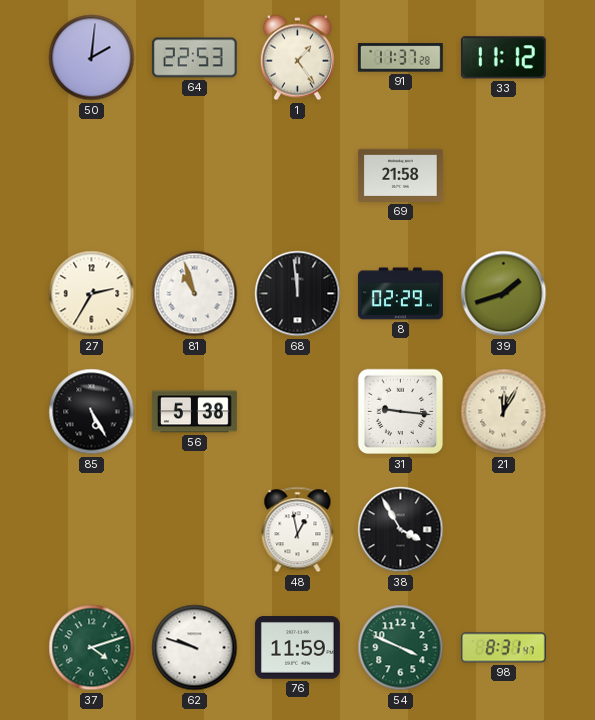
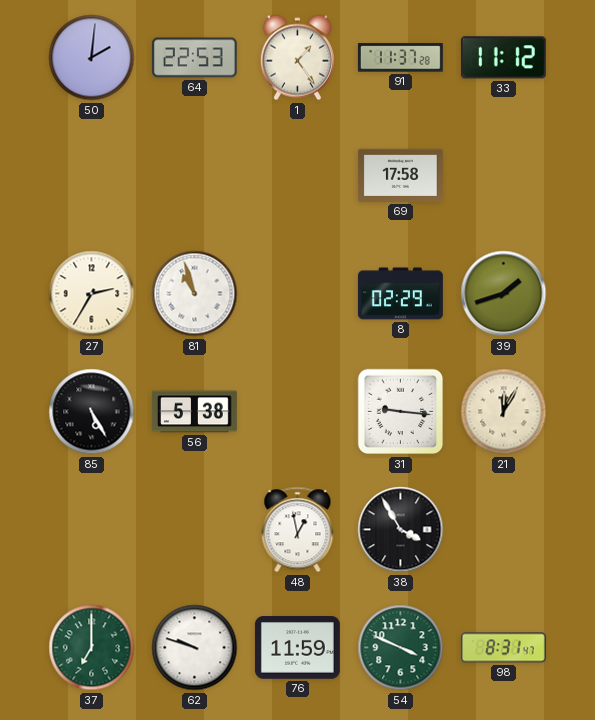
69: 21:58 -> 17:58
68: 11:59 -> none
37: 4:12 -> 7:00
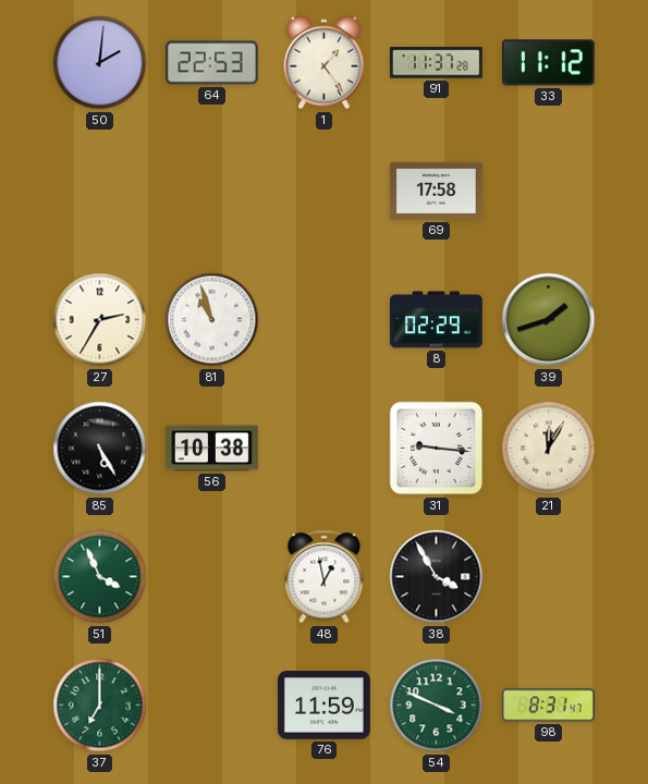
56: 5:38 -> 10:38
51: none -> 3:56
62: 9:48 -> none
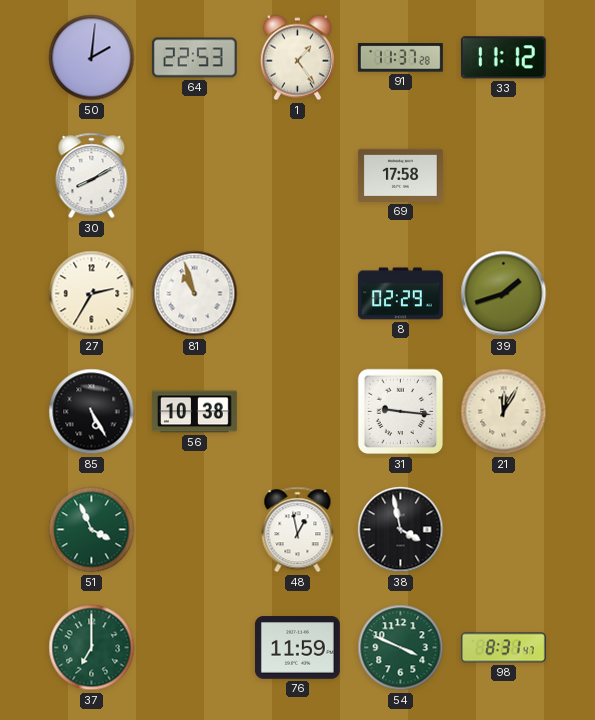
30: none -> 8:10
38: 3:55 -> 3:58
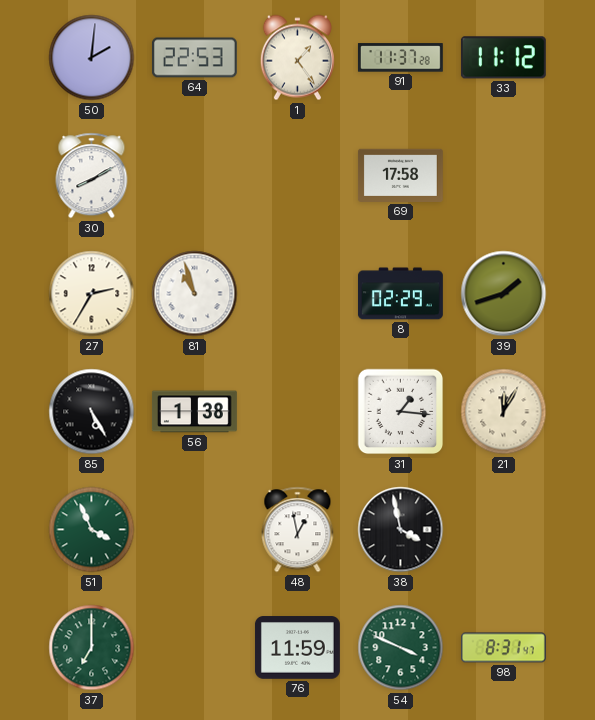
56: 10:38 -> 1:38
31: 9:16 -> 1:16
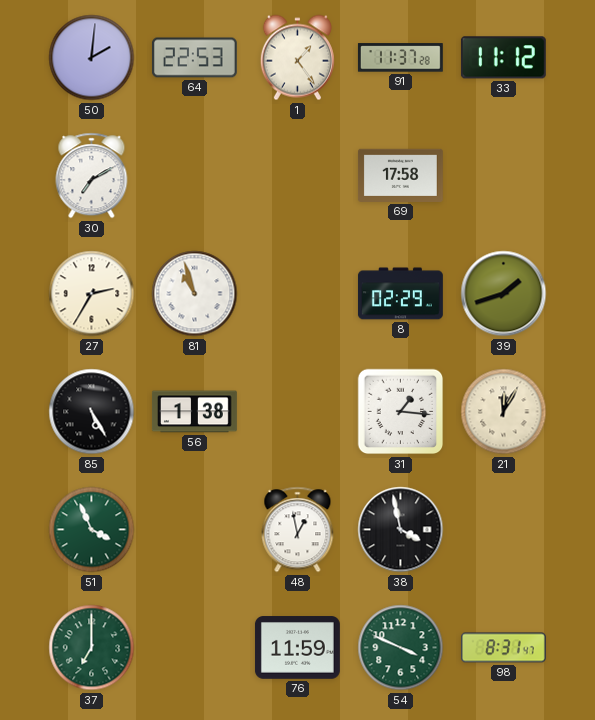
30: 8:10 -> 7:10
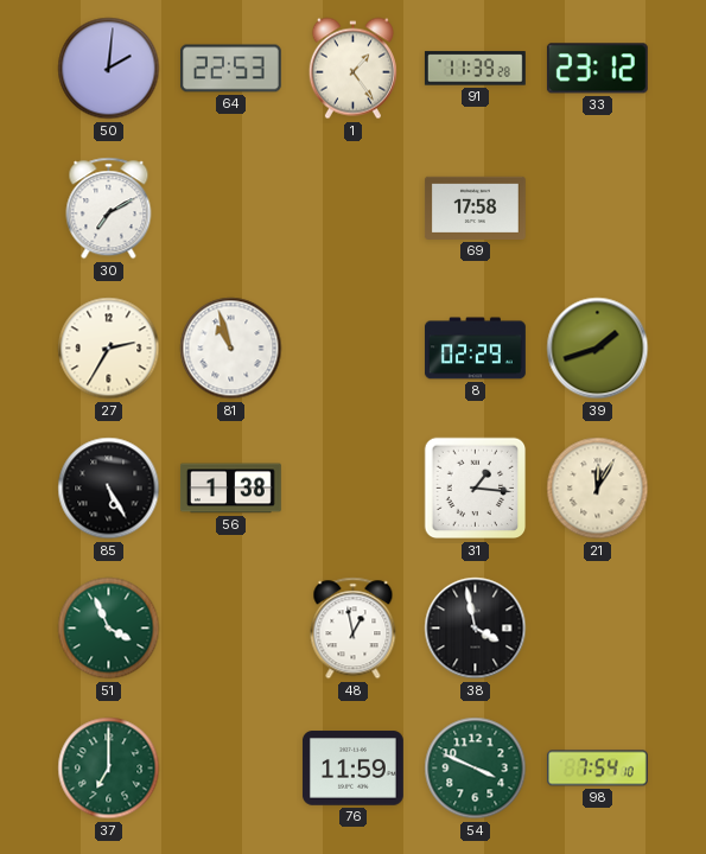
91: 11:37 -> 11:39
33: 11:12 -> 23:12
98: 8:31 -> 7:54
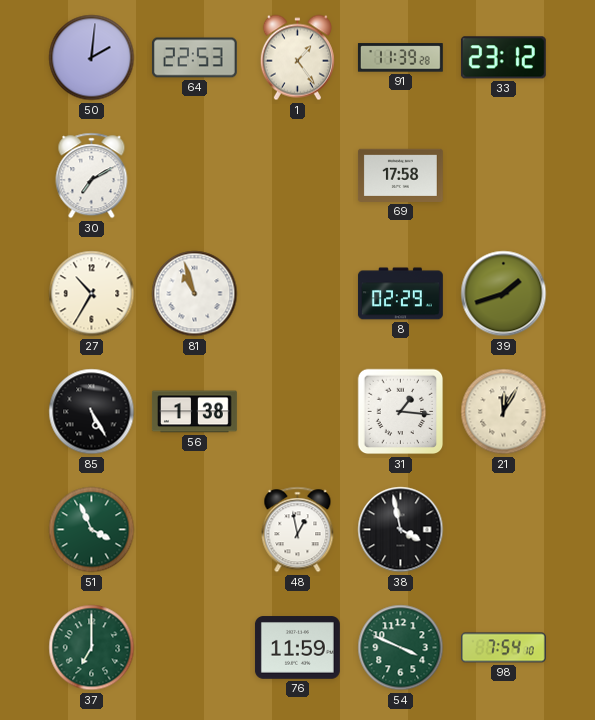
27: 2:35 -> 10:35
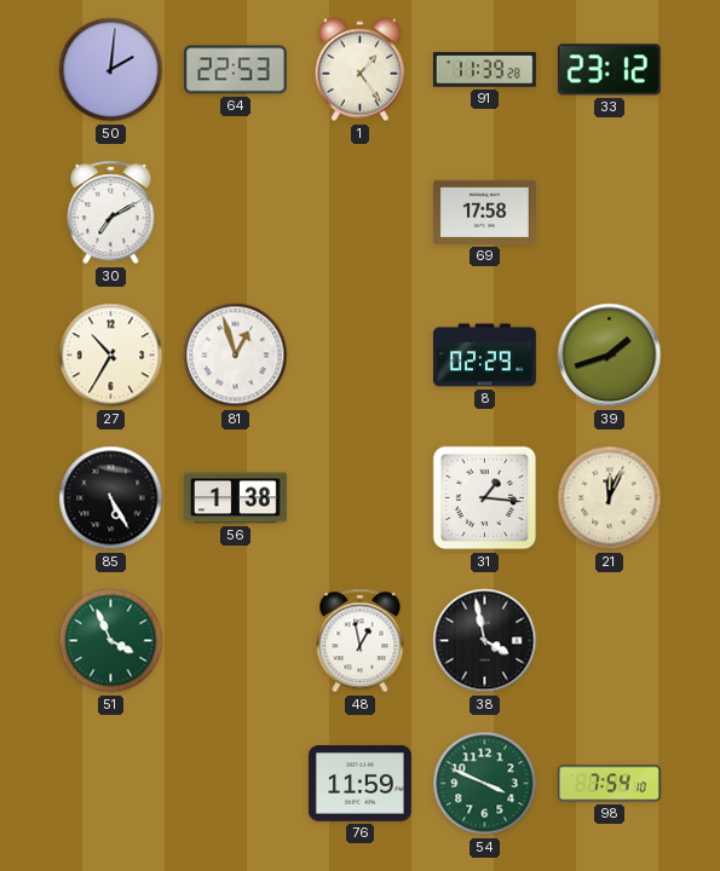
81: 10:57 -> 12:57
21: 12:05 -> 12:04
37: 7:00 -> none
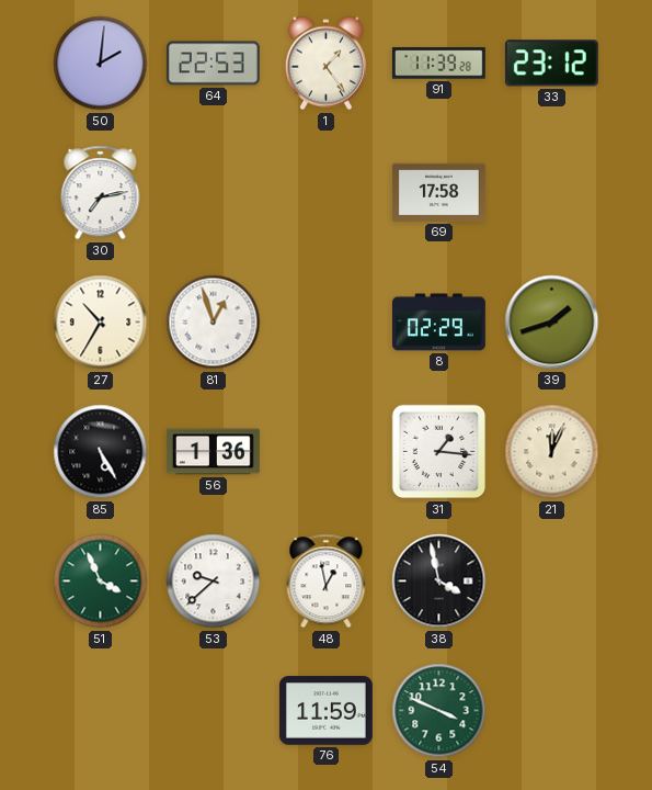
30: 7:10 -> 7:13
56: 1:38 -> 1:36
53: none -> 9:38
98: 7:54 -> none
